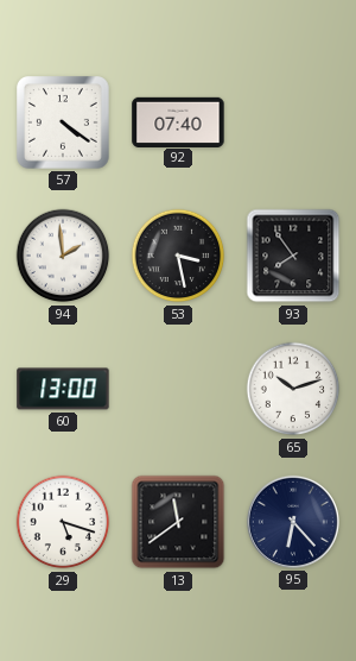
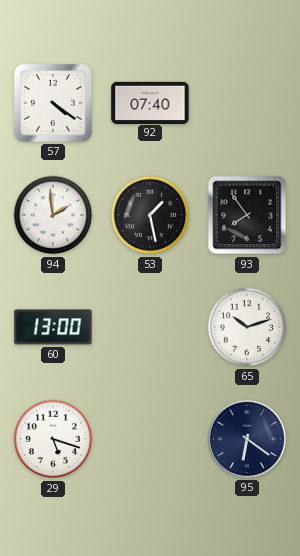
53: 3:28 -> 1:28
13: 11:39 -> none
95: 6:23 -> 6:21
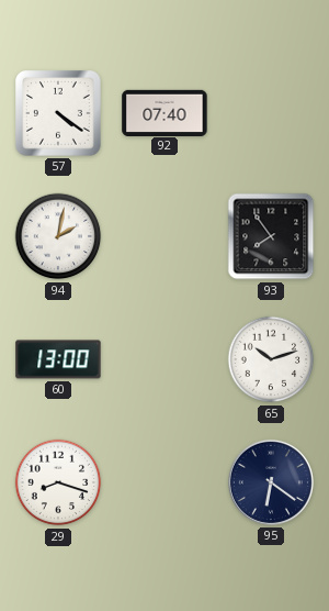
94: 1:59 -> 2:02
53: 1:28 -> none
29: 5:18 -> 8:18
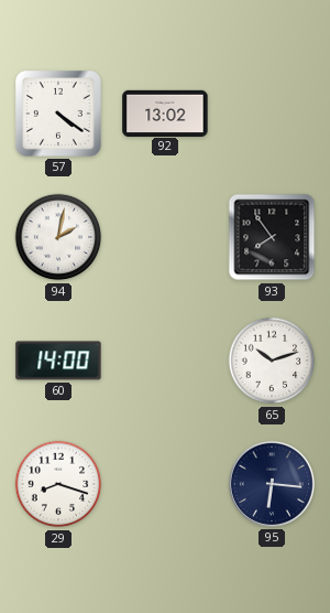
92: 07:40 -> 13:02
60: 13:00 -> 14:00
95: 6:21 -> 6:16
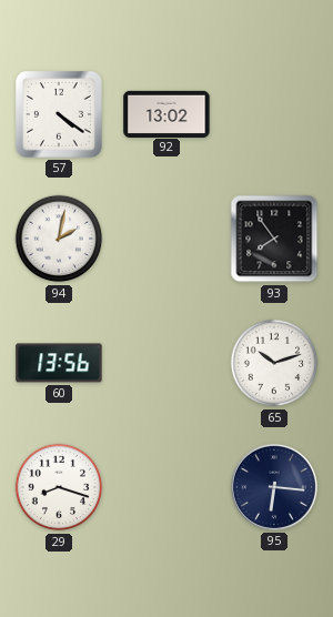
60: 14:00 -> 13:56
